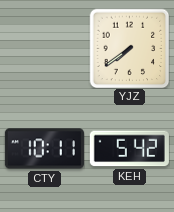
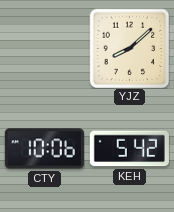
YJZ: 7:39 -> 8:08
CTY: 10:11 -> 10:06
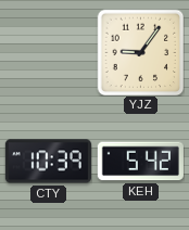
YJZ: 8:08 -> 9:06
CTY: 10:06 -> 10:39
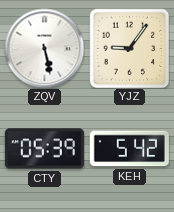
ZQV: none -> 5:28
CTY: 10:39 -> 05:39
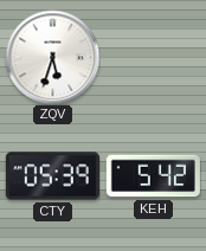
ZQV: 5:28 -> 5:33
YJZ: 9:06 -> none
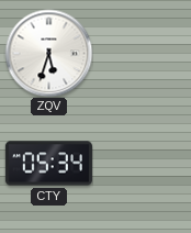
CTY: 05:39 -> 05:34
KEH: 5:42 -> none
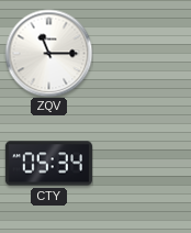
ZQV: 5:33 -> 11:15
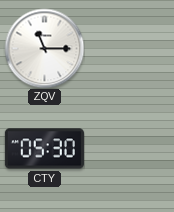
CTY: 05:34 -> 05:30
